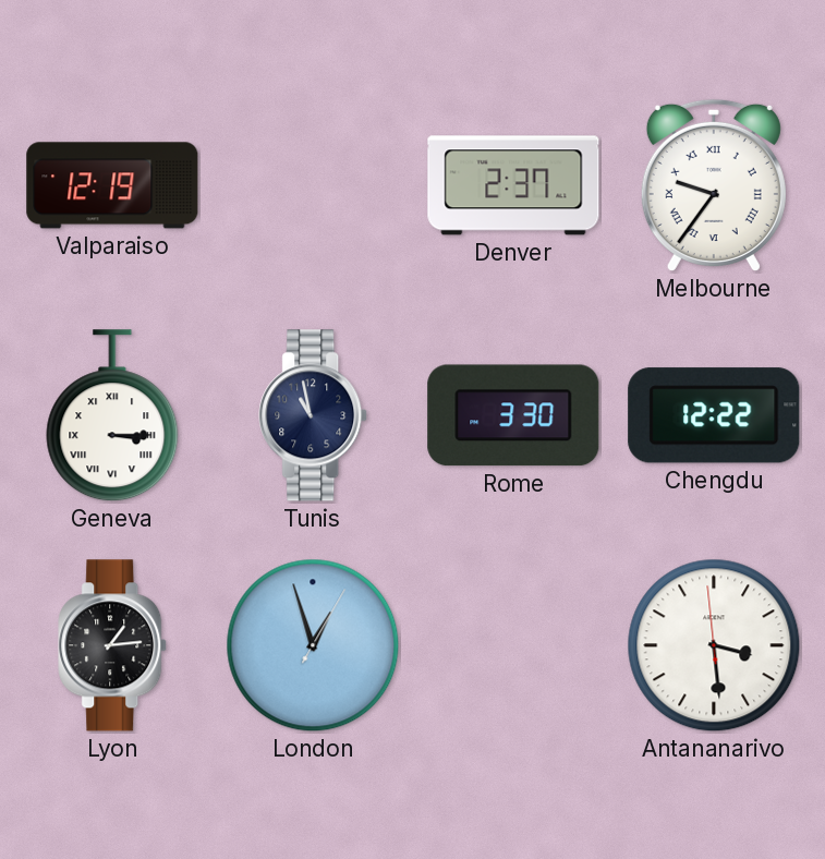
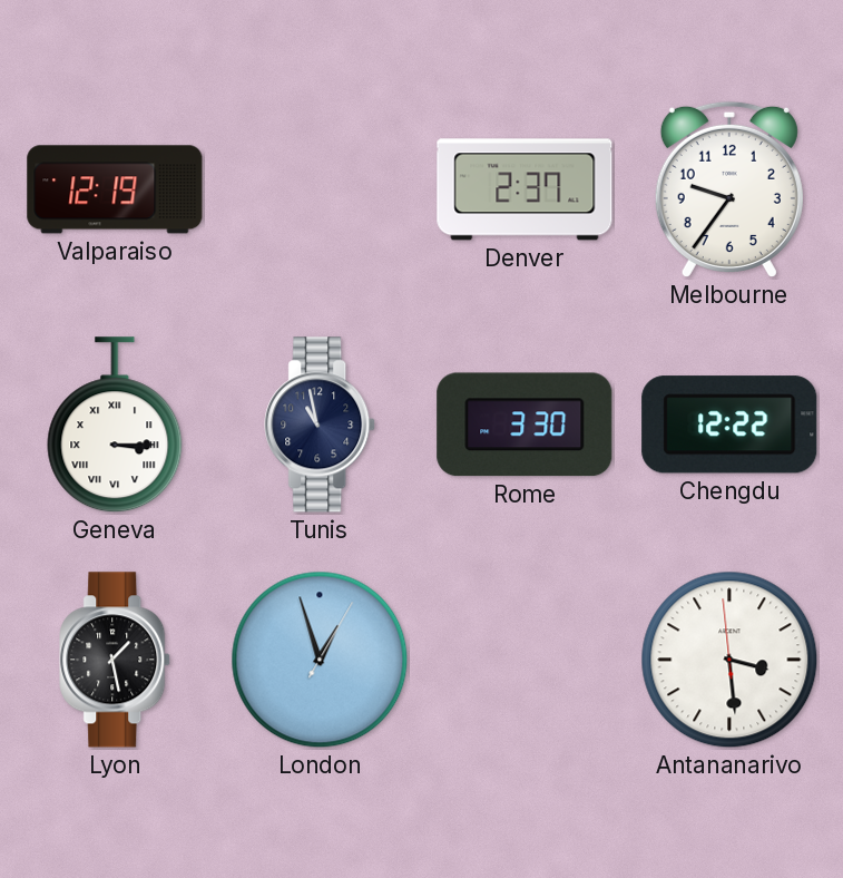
Melbourne numerals: Roman -> Arabic
Lyon: 1:14 -> 1:28
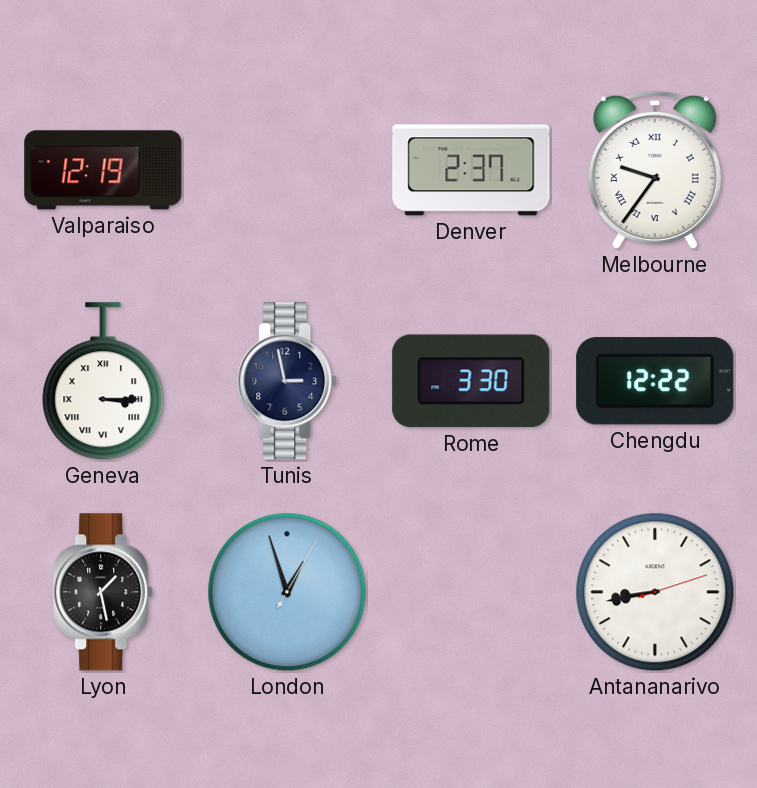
Melbourne numerals: Arabic -> Roman
Tunis: 10:58 -> 2:58
Antananarivo: 3:28 -> 8:43
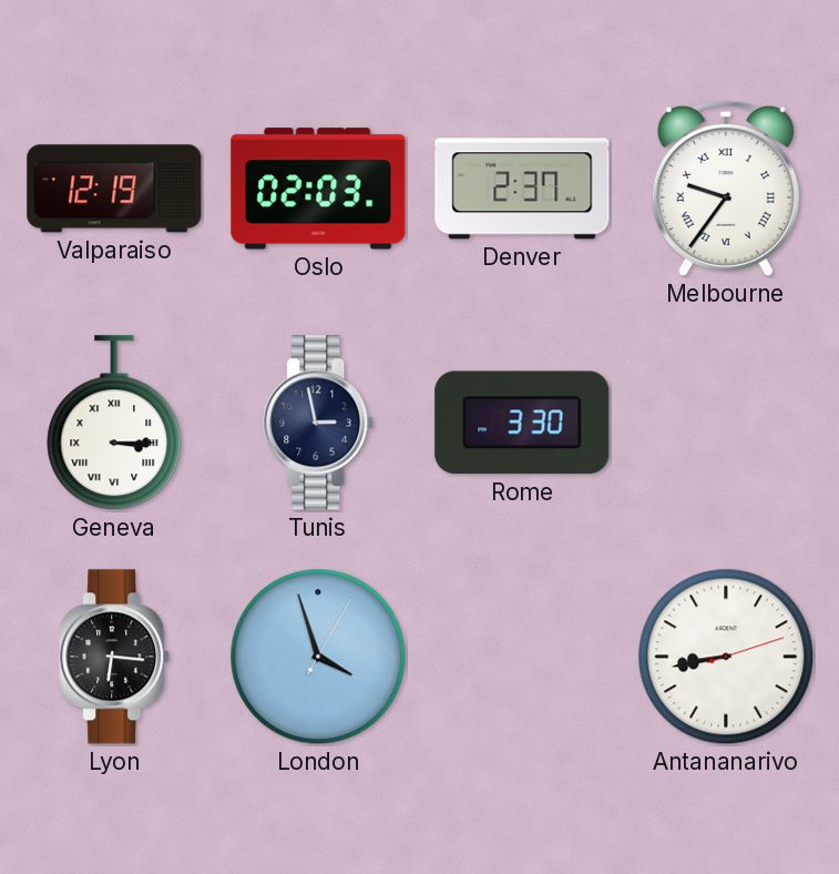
Oslo: none -> 02:03
Chengdu: 12:22 -> none
Lyon: 1:28 -> 6:16
London: 12:57 -> 3:57
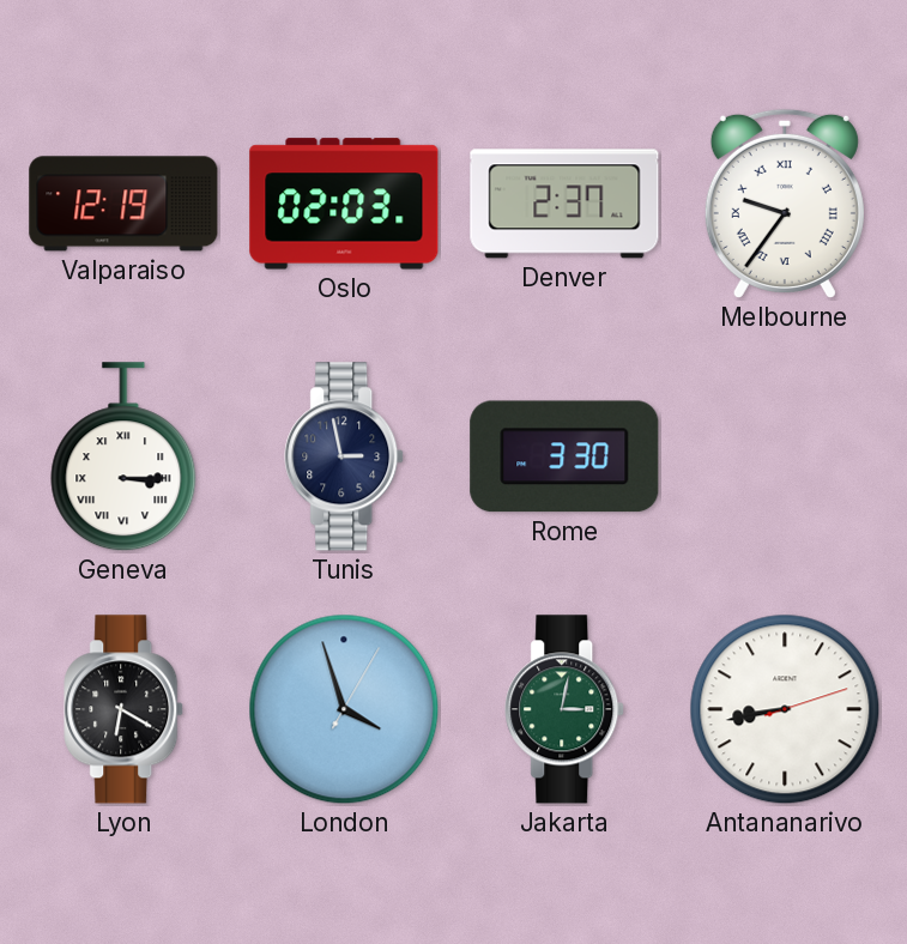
Lyon: 6:16 -> 6:20
Jakarta: none -> 3:02
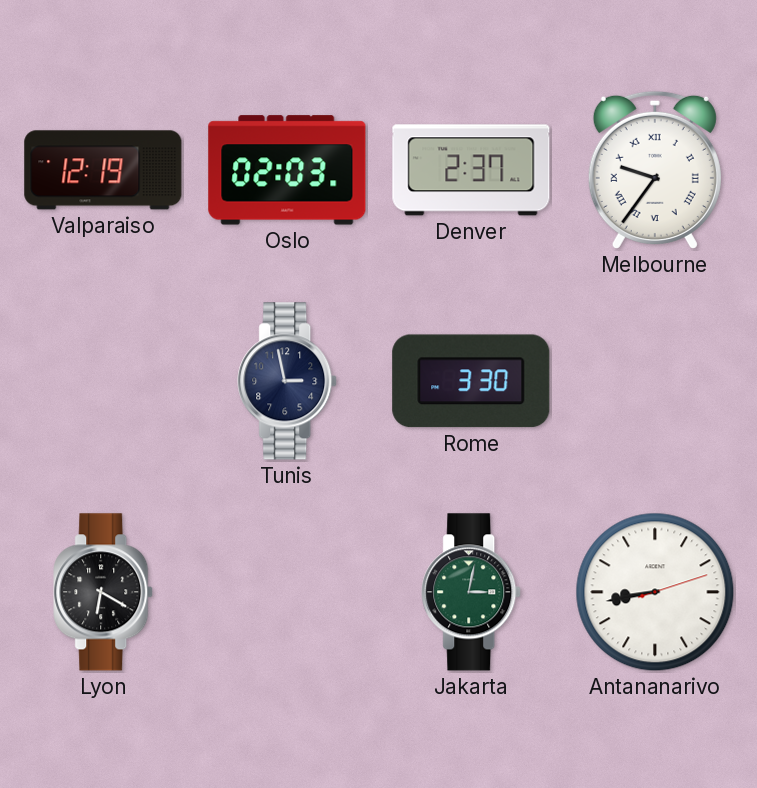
Geneva: 3:15 -> none
London: 3:57 -> none
